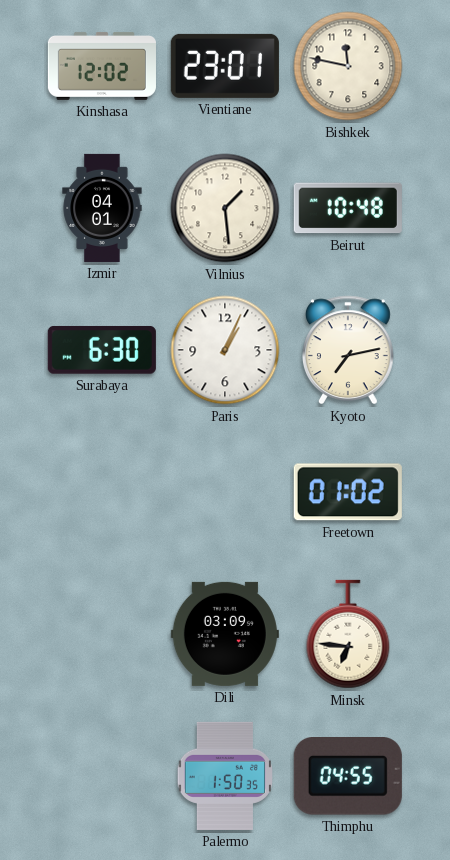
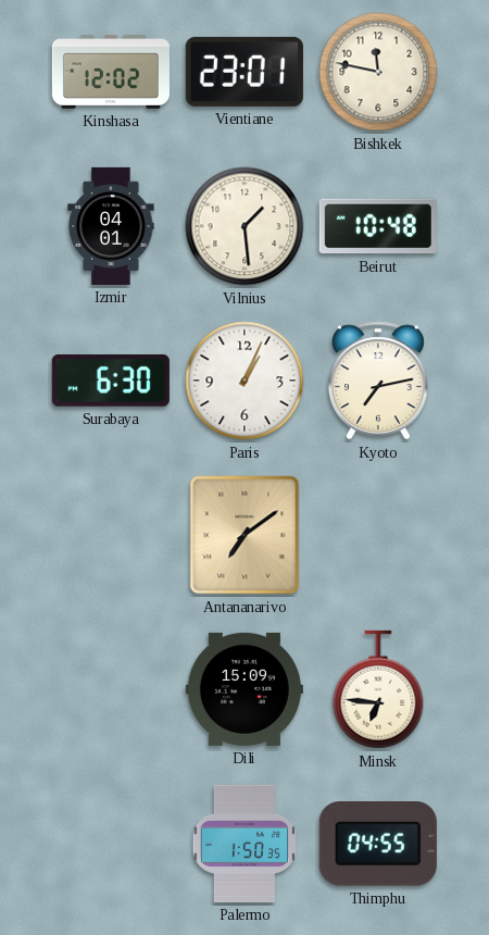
Antananarivo: none -> 7:09
Freetown: 01:02 -> none
Dili: 03:09 -> 15:09
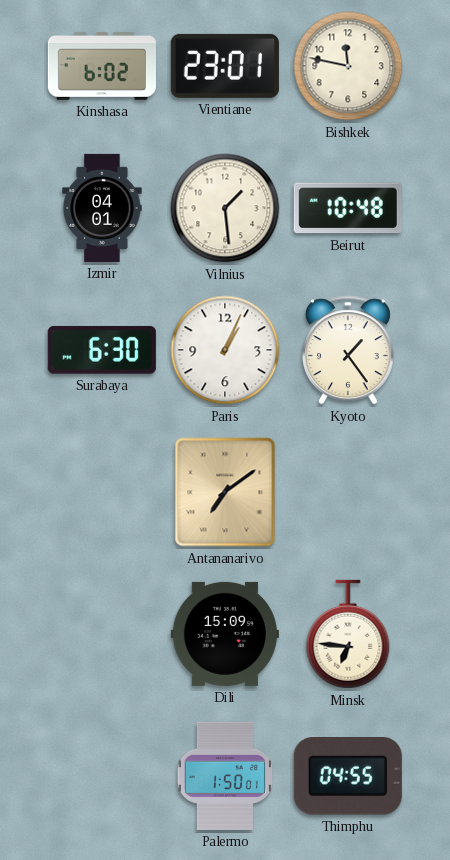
Kinshasa: 12:02 -> 6:02
Kyoto: 7:13 -> 1:24
Palermo: 1:50:35 -> 1:50:01
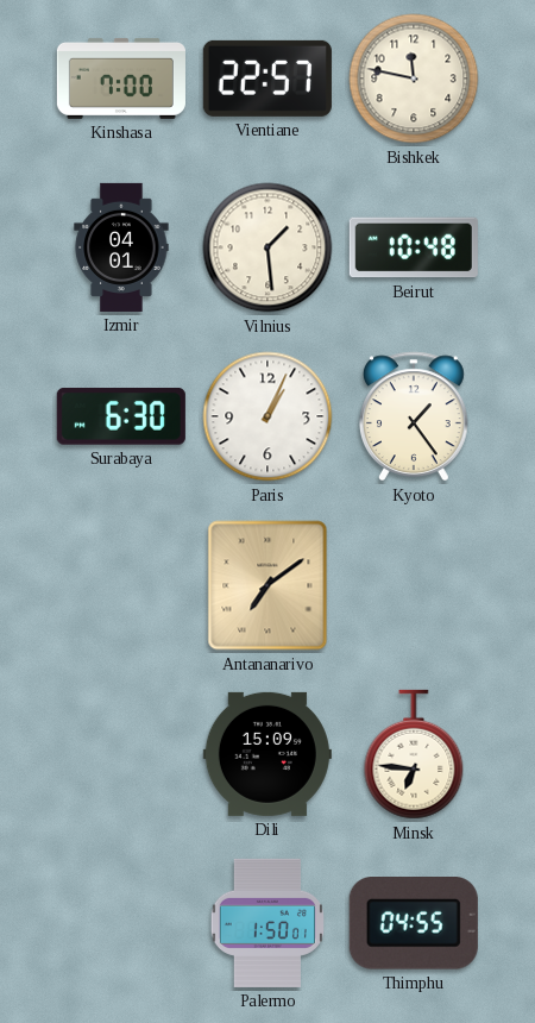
Kinshasa: 6:02 -> 7:00
Vientiane: 23:01 -> 22:57
